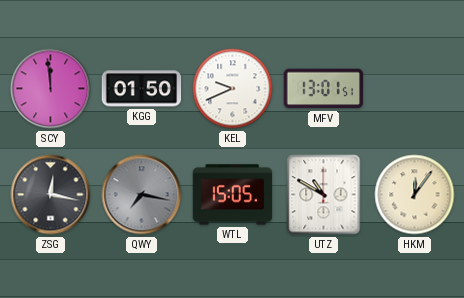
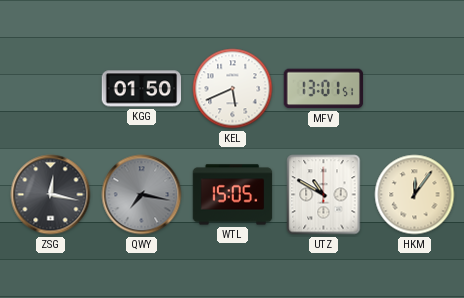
SCY: 11:59 -> none
KEL: 9:41 -> 5:41
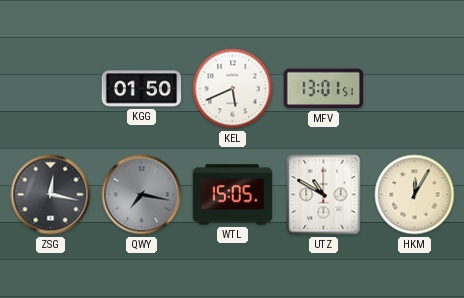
HKM: 12:06 -> 12:05
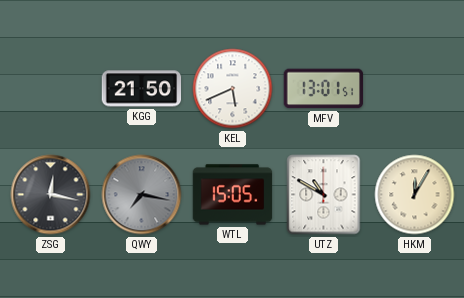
KGG: 01:50 -> 21:50
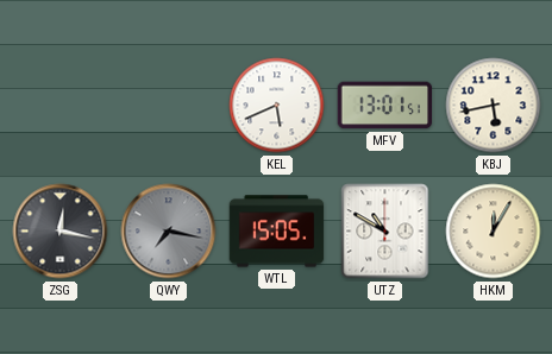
KGG: 21:50 -> none
KBJ: none -> 5:43
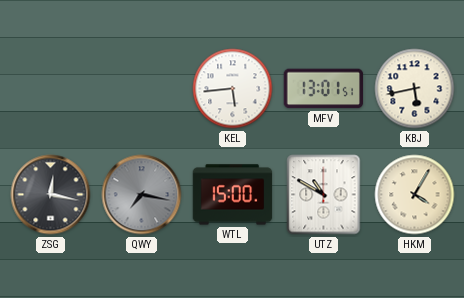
KEL: 5:41 -> 5:44
WTL: 15:05 -> 15:00
HKM: 12:05 -> 4:05
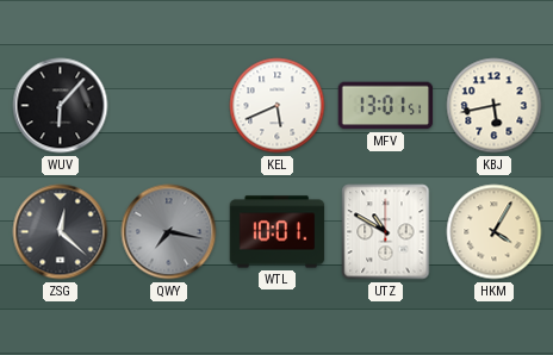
WUV: none -> 6:07
KEL: 5:44 -> 5:41
ZSG: 12:17 -> 12:22
WTL: 15:00 -> 10:01
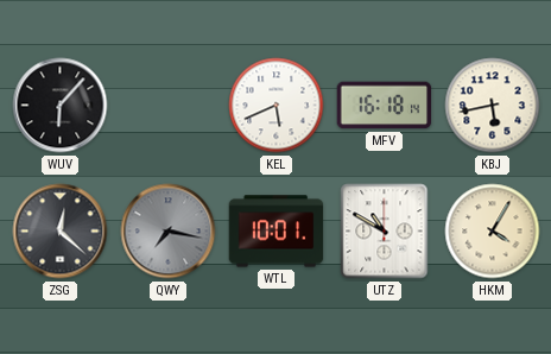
MFV: 13:01 -> 16:18
